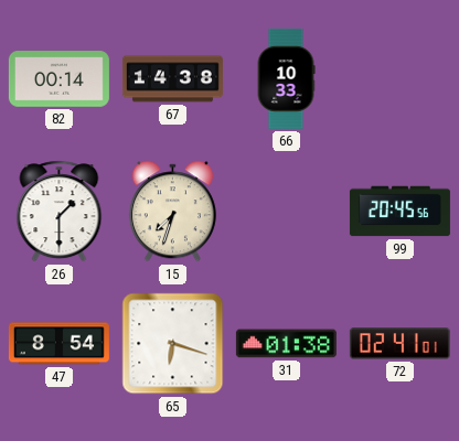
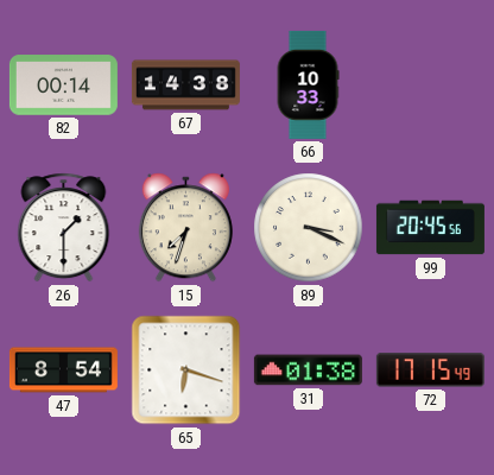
89: none -> 3:19
72: 02:41 -> 17:15
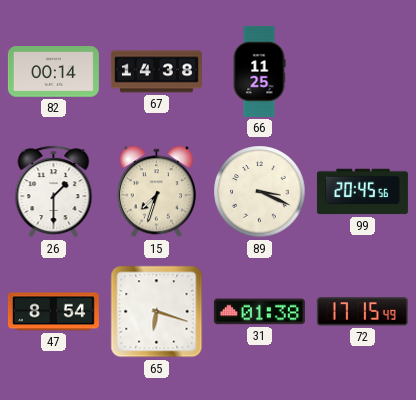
66: 10:33 -> 11:25
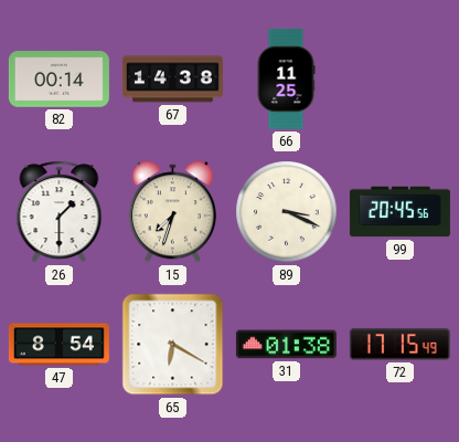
65: 6:18 -> 6:20
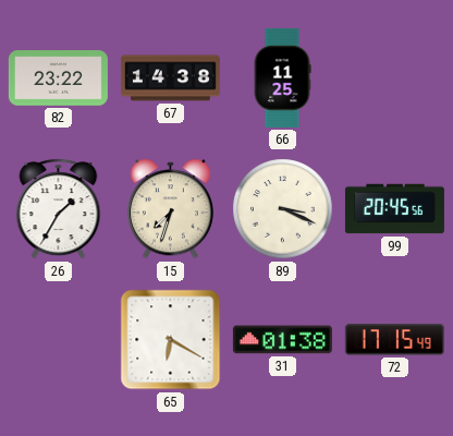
82: 00:14 -> 23:22
26: 1:30 -> 1:35
47: 8:54 -> none
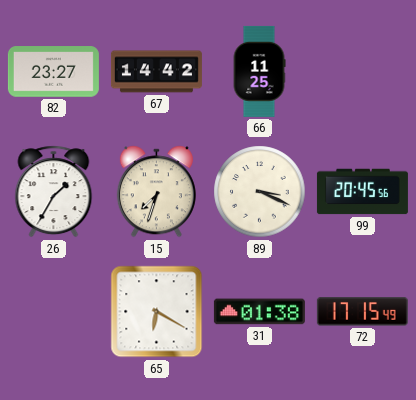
82: 23:22 -> 23:27
67: 14:38 -> 14:42
